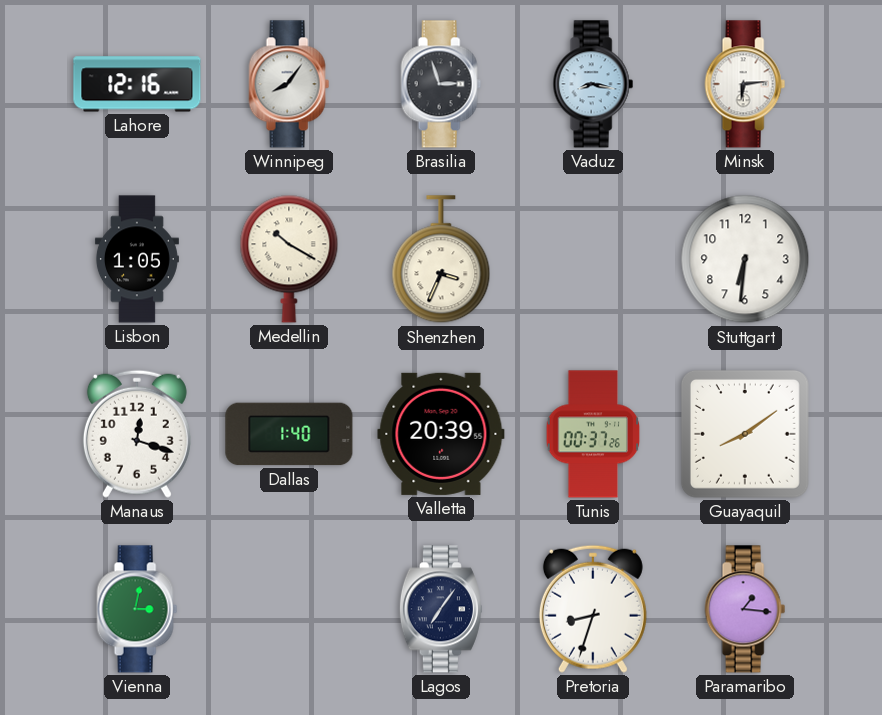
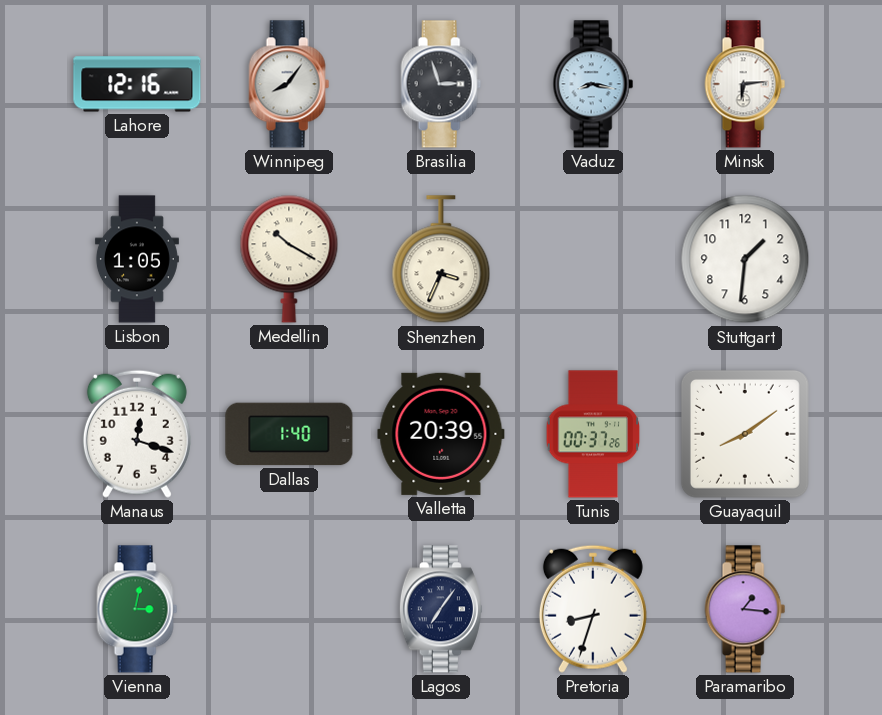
Stuttgart: 6:31 -> 1:31
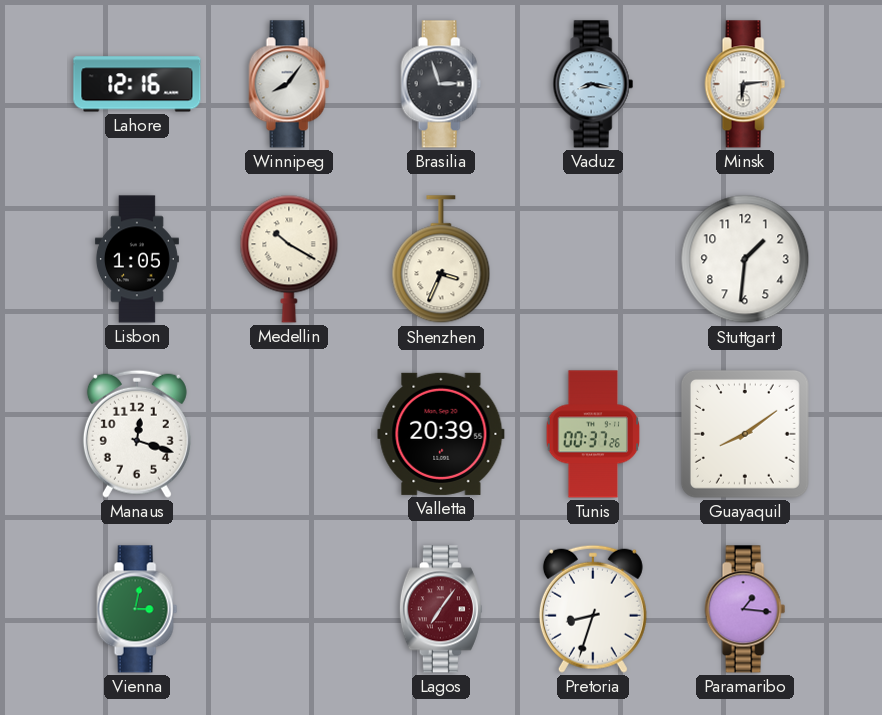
Dallas: 1:40 -> none
Lagos dial: navy -> burgundy
